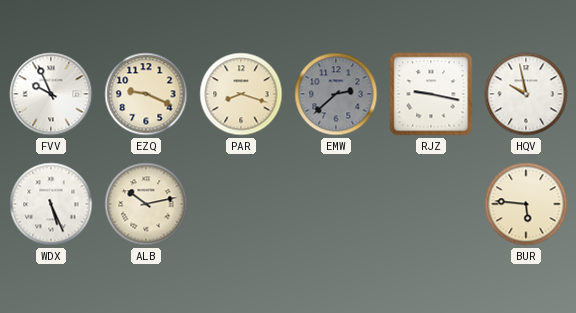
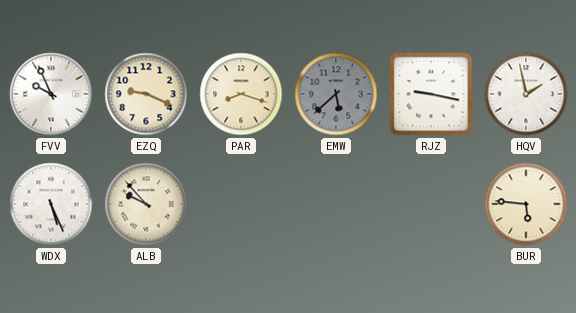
EMW: 2:38 -> 5:38
HQV: 9:58 -> 1:58
ALB: 10:13 -> 9:53
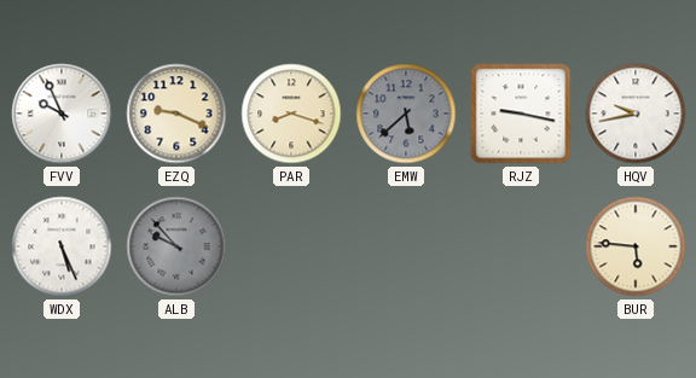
HQV: 1:58 -> 9:43
ALB dial: cream -> grey
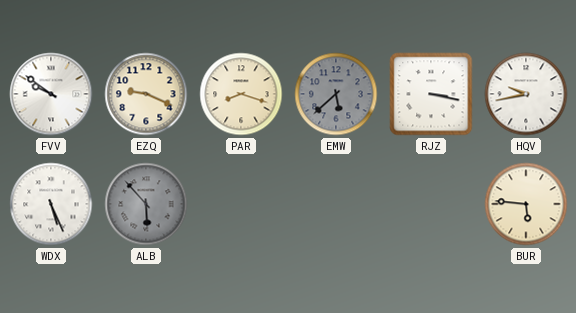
FVV: 9:56 -> 9:51
RJZ: 9:17 -> 3:17
ALB: 9:53 -> 5:53
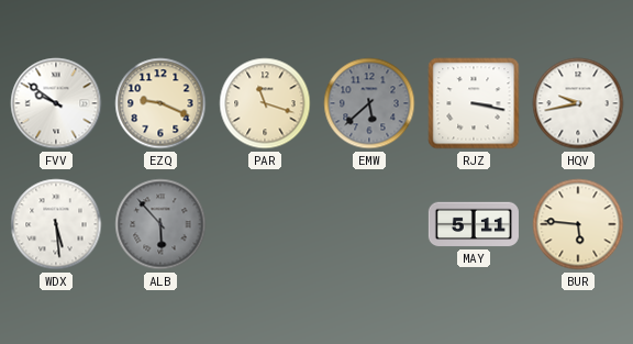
PAR: 8:18 -> 11:18
WDX: 5:26 -> 5:29
MAY: none -> 5:11
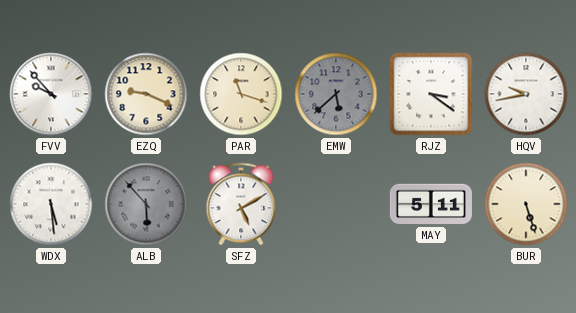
FVV: 9:51 -> 9:53
RJZ: 3:17 -> 3:21
SFZ: none -> 5:10
BUR: 5:46 -> 5:27
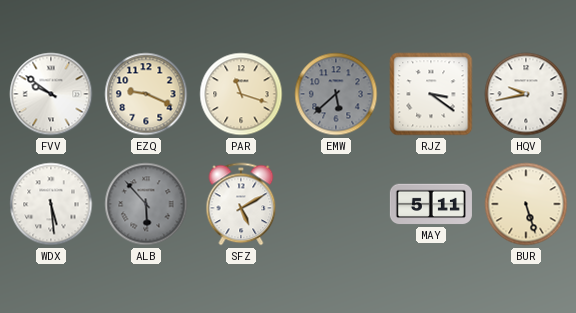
FVV: 9:53 -> 9:51
